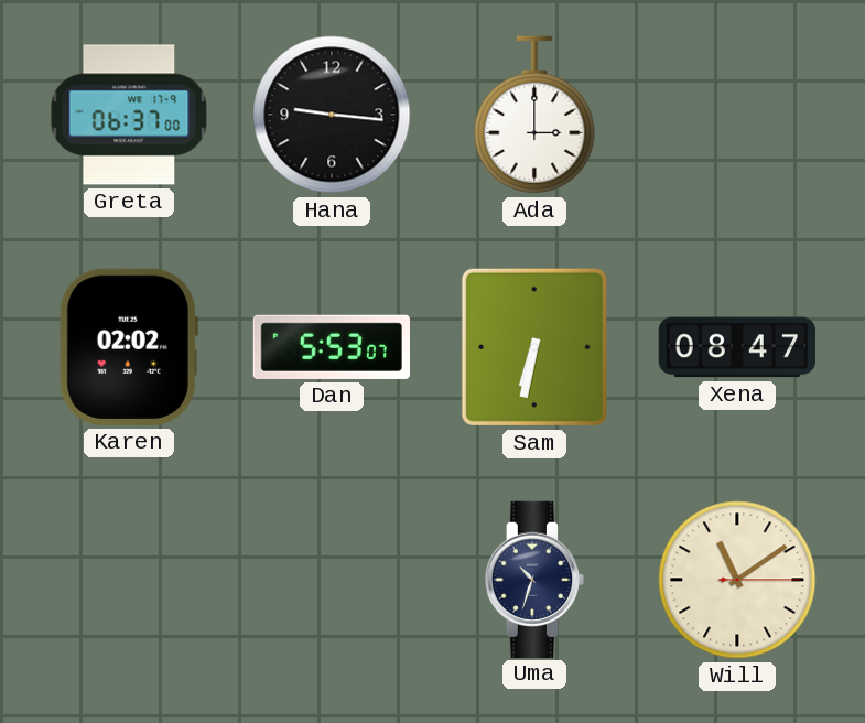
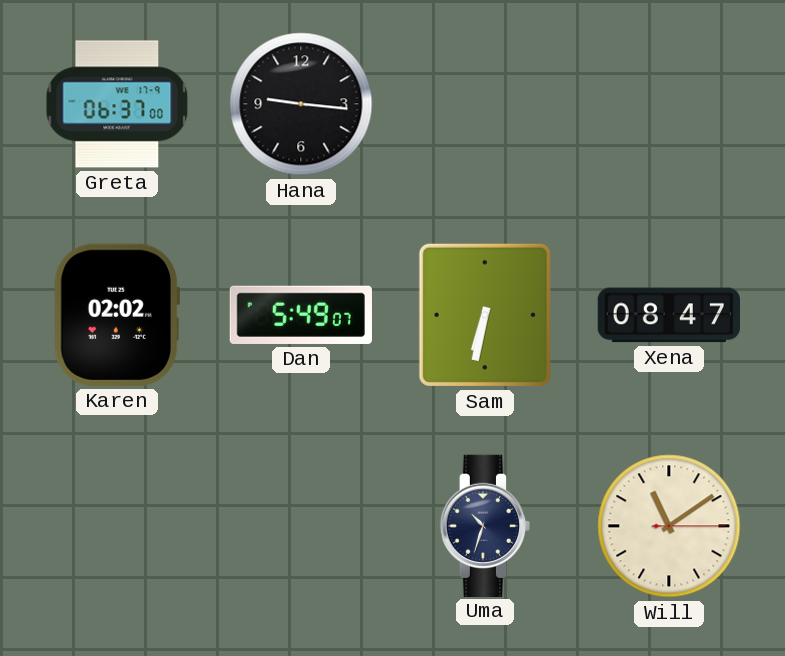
Ada: 3:00 -> none
Dan: 5:53 -> 5:49
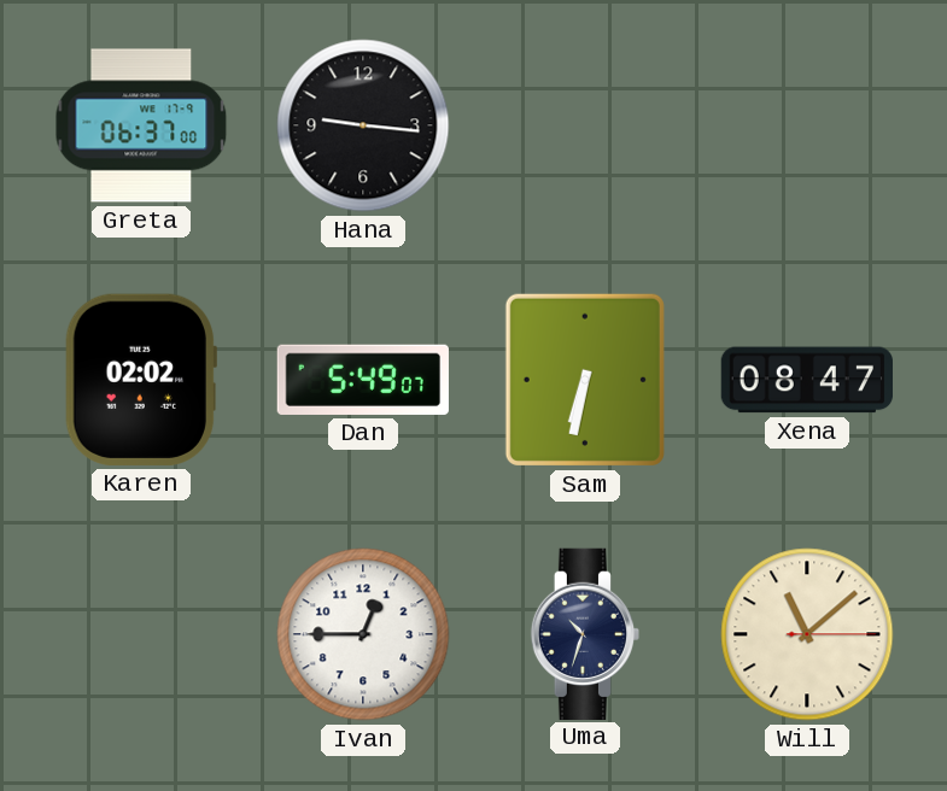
Ivan: none -> 12:45
Will: 11:09 -> 11:08
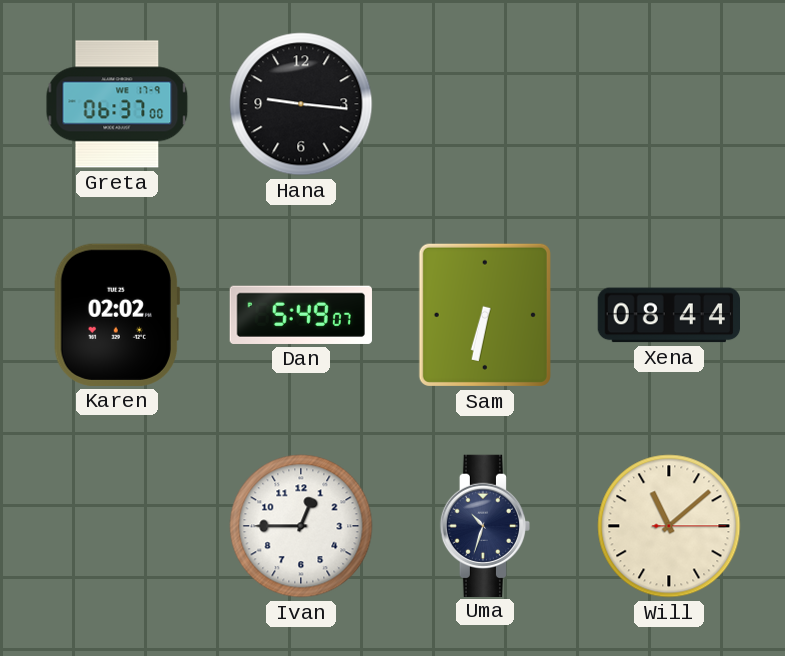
Xena: 08:47 -> 08:44
